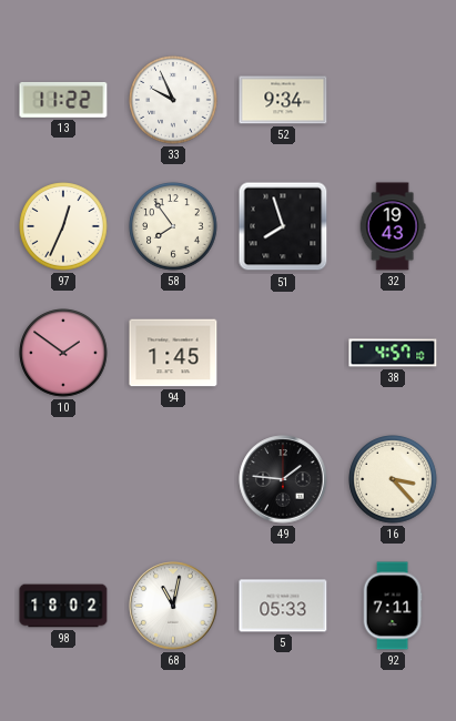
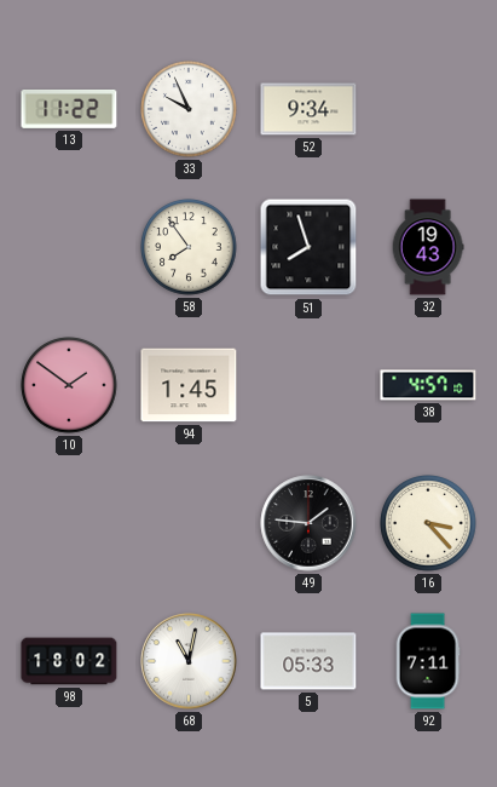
97: 12:34 -> none
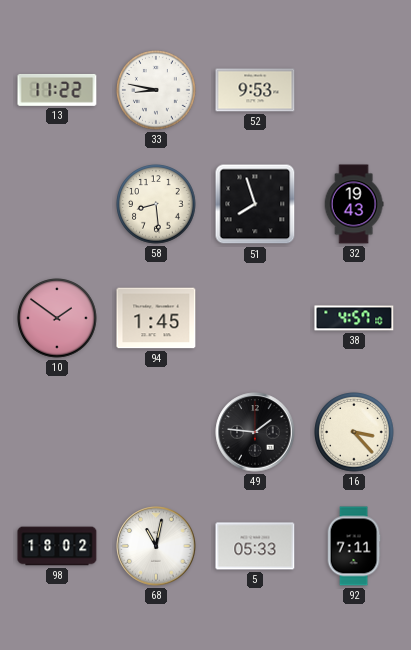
33: 9:56 -> 8:47
52: 9:34 -> 9:53
58: 7:54 -> 8:29
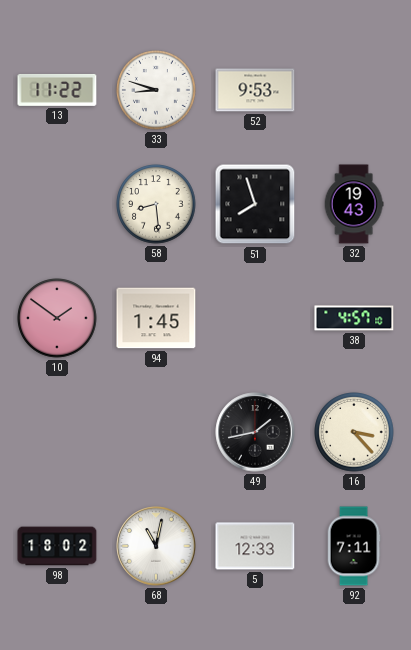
33: 8:47 -> 8:48
49: 1:46 -> 1:43
5: 05:33 -> 12:33
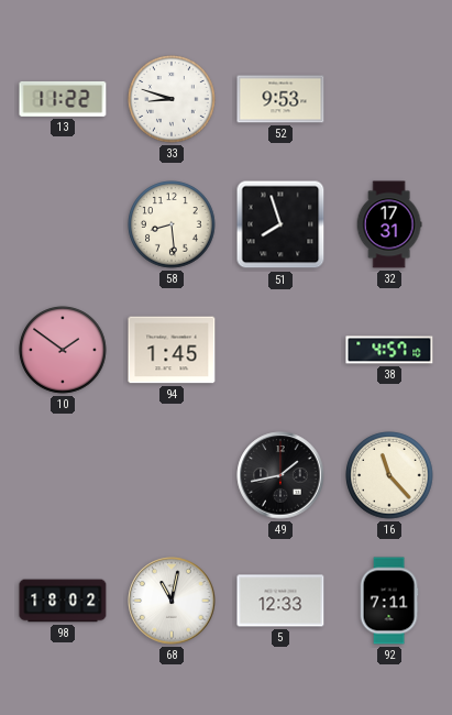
32: 19:43 -> 17:31
16: 3:23 -> 11:23
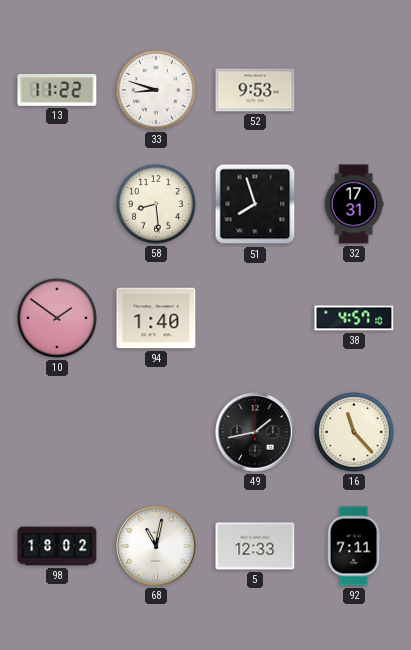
94: 1:45 -> 1:40
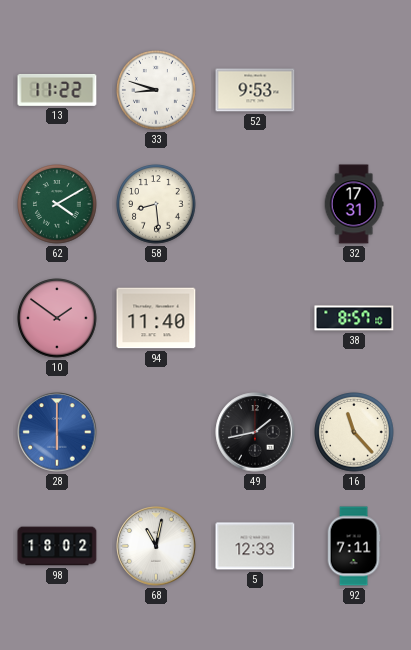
62: none -> 4:10
51: 7:57 -> none
94: 1:40 -> 11:40
38: 4:57 -> 8:57
28: none -> 6:00
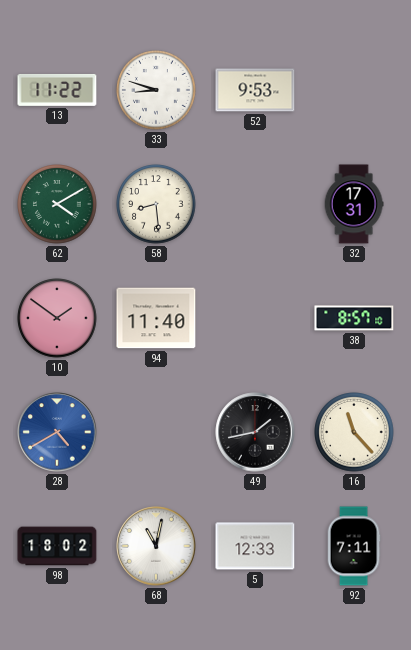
28: 6:00 -> 4:40
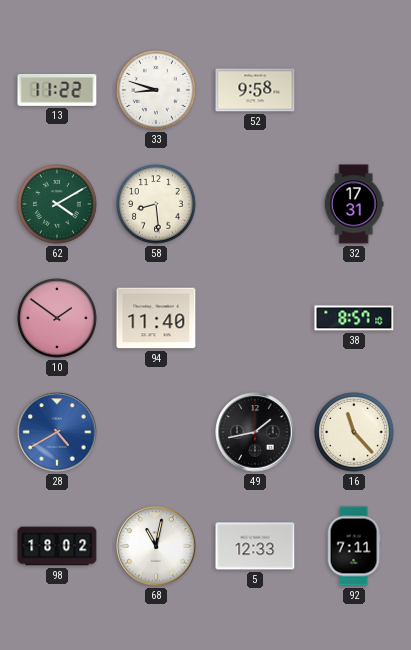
52: 9:53 -> 9:58
